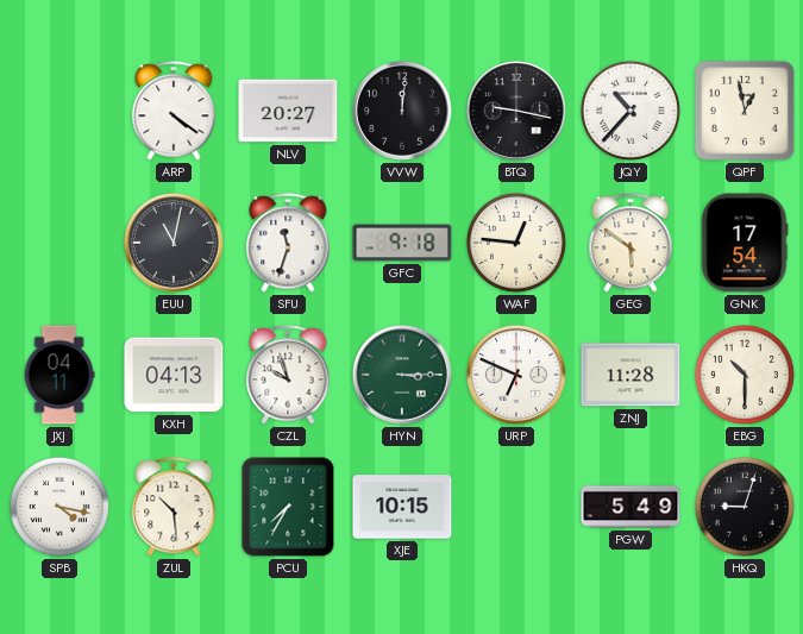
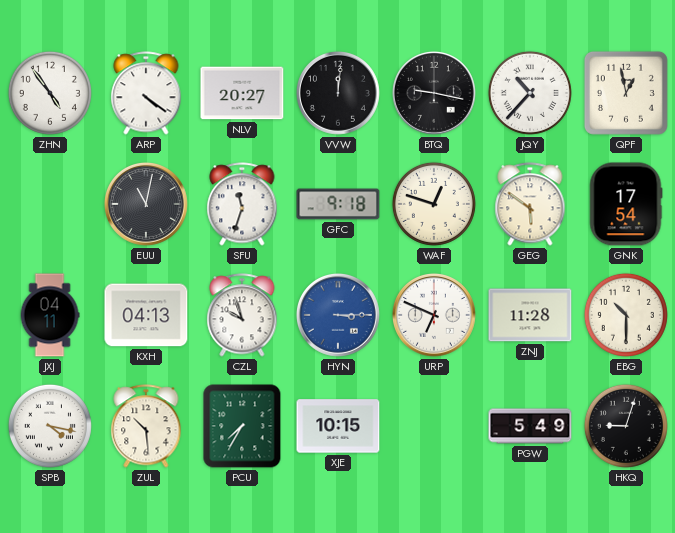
ZHN: none -> 4:54
WAF: 12:46 -> 12:48
HYN dial: green -> blue
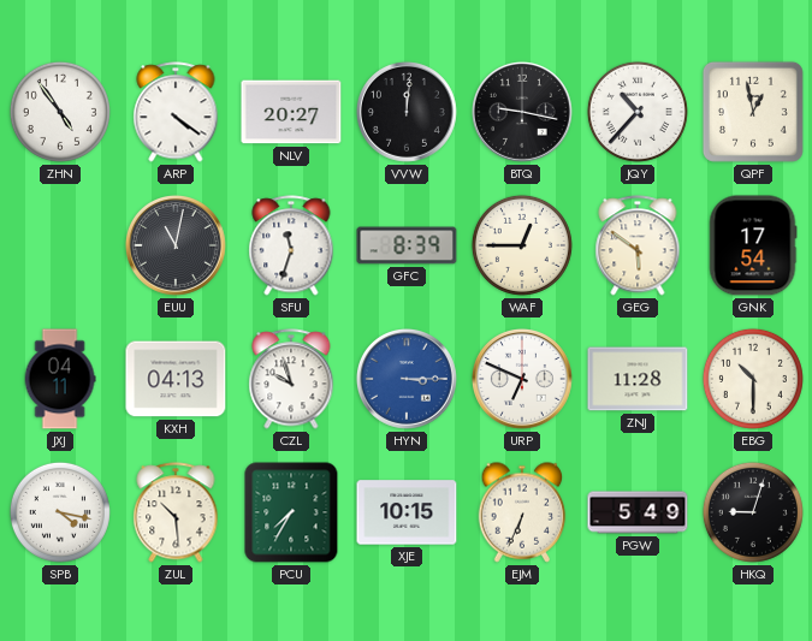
GFC: 9:18 -> 8:39
WAF: 12:48 -> 12:45
EJM: none -> 6:34
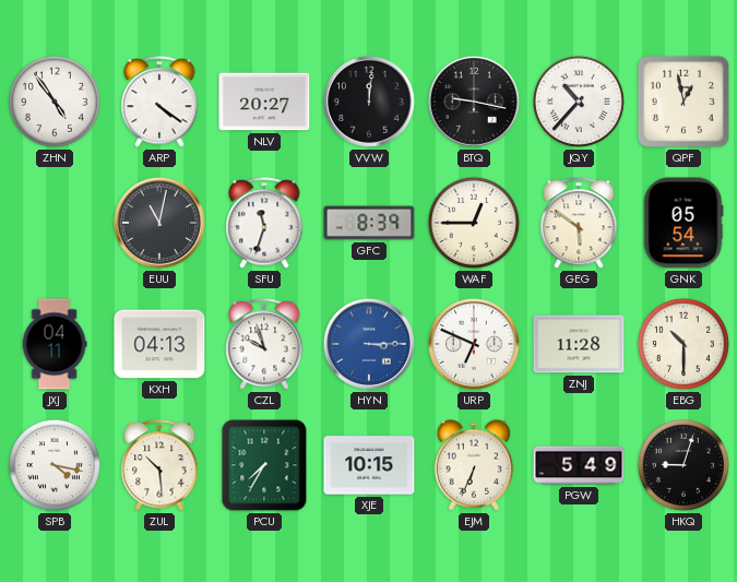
GNK: 17:54 -> 05:54
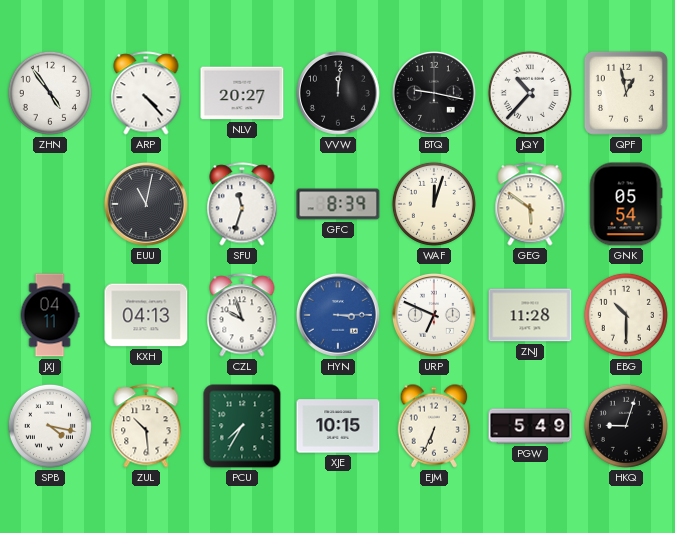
ARP: 4:21 -> 4:23
WAF: 12:45 -> 12:03
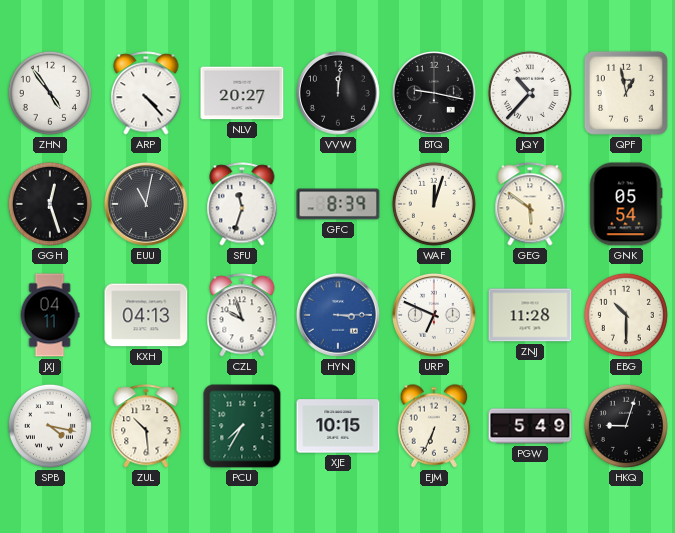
GGH: none -> 12:27
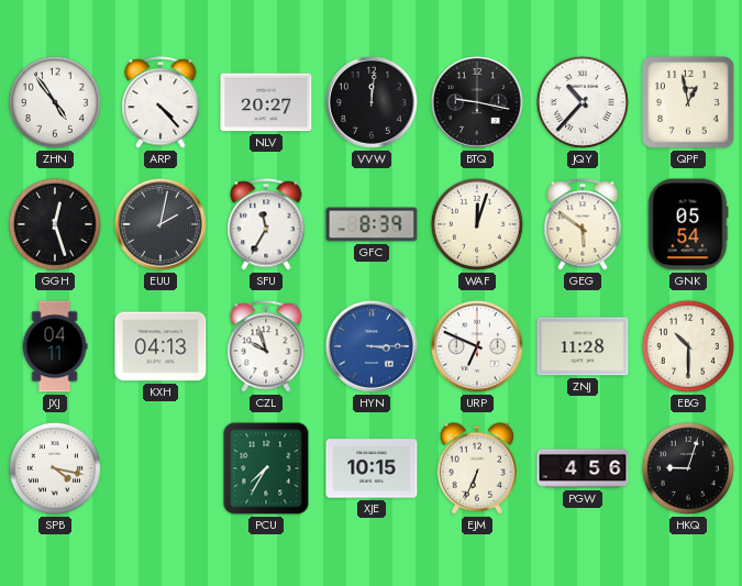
EUU: 11:02 -> 2:02
SFU: 11:33 -> 11:35
ZUL: 10:29 -> none
PGW: 5:49 -> 4:56
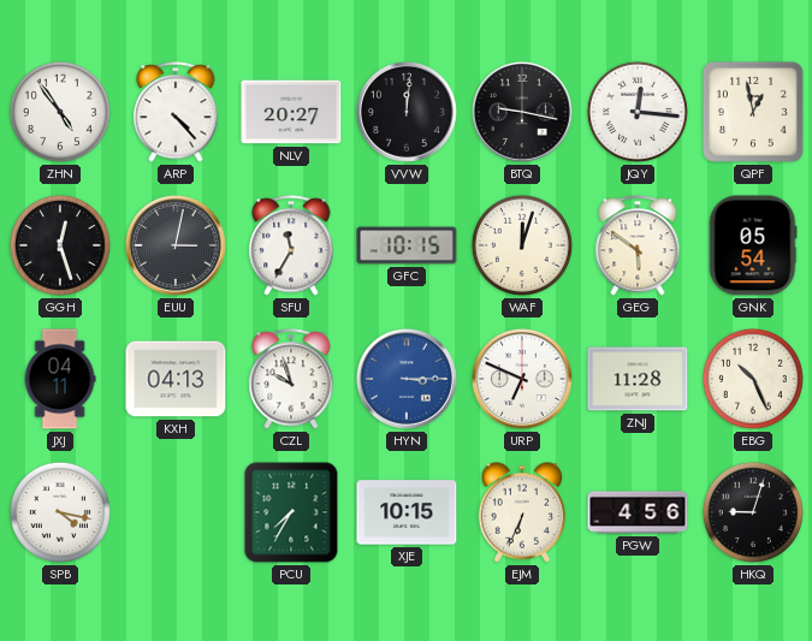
JQY: 10:37 -> 12:16
EUU: 2:02 -> 3:02
GFC: 8:39 -> 10:15
EBG: 10:30 -> 10:26
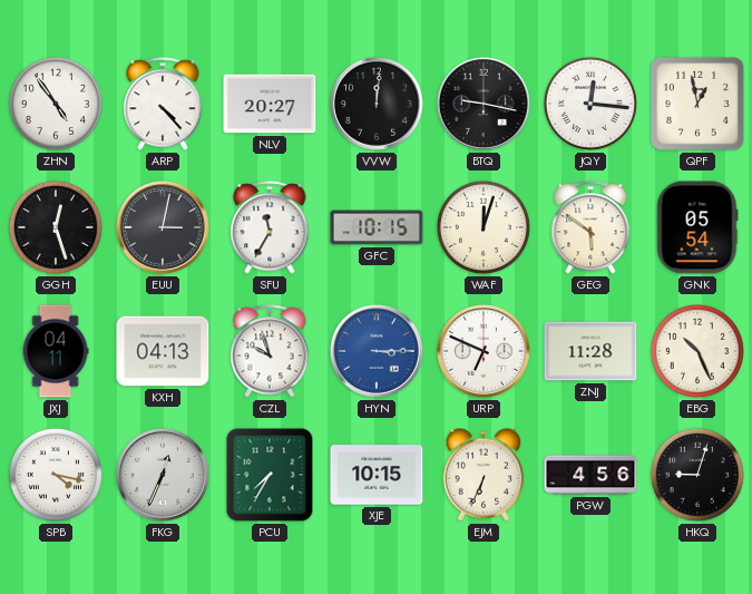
FKG: none -> 12:34
